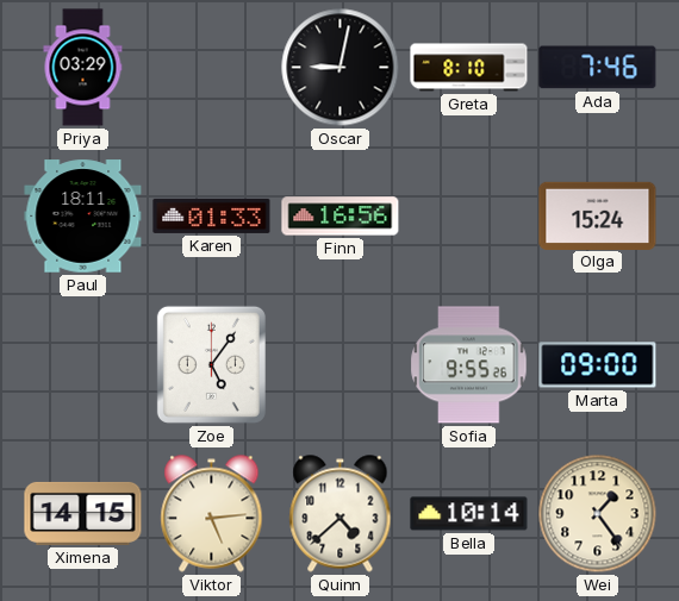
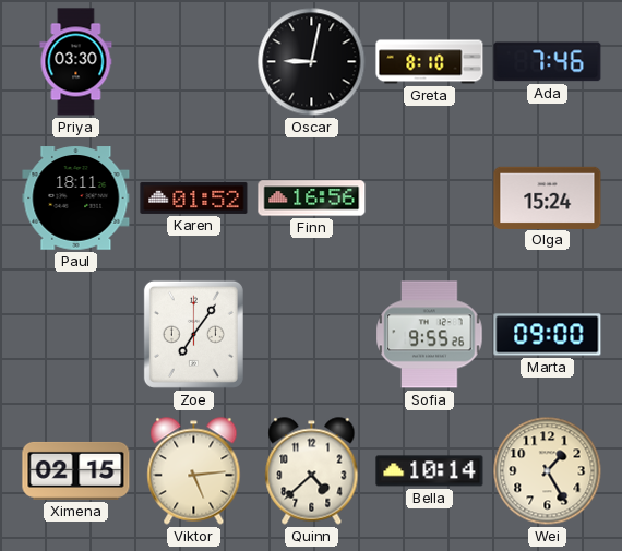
Priya: 03:29 -> 03:30
Karen: 01:33 -> 01:52
Zoe: 5:06 -> 7:06
Ximena: 14:15 -> 02:15
Wei: 1:24 -> 1:25
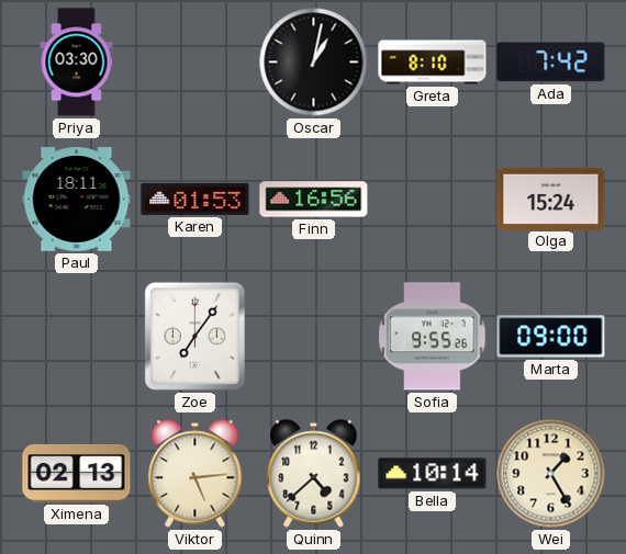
Oscar: 9:02 -> 1:02
Ada: 7:46 -> 7:42
Karen: 01:52 -> 01:53
Ximena: 02:15 -> 02:13
